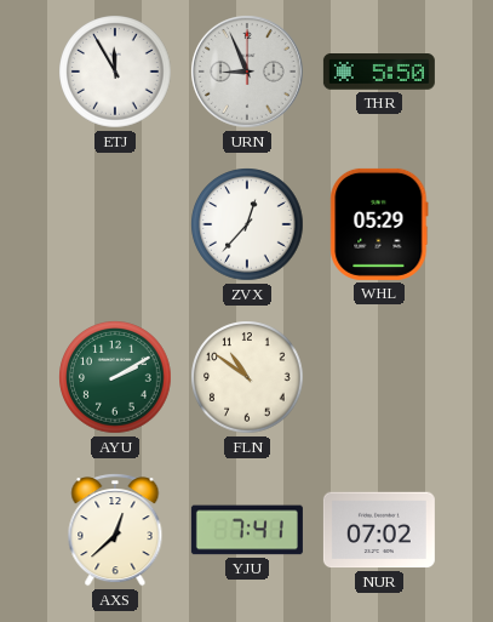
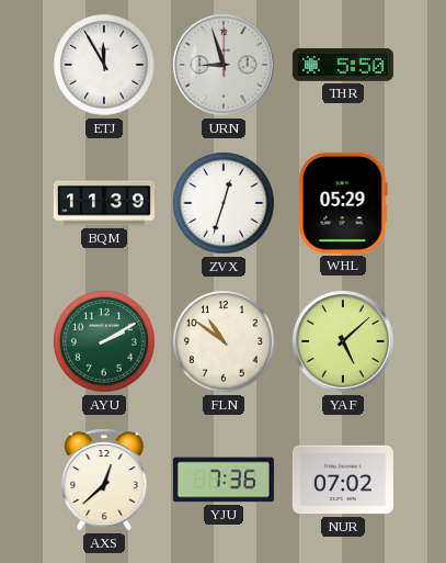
URN: 8:56 -> 8:57
BQM: none -> 11:39
ZVX: 12:37 -> 12:33
YAF: none -> 5:08
YJU: 7:41 -> 7:36
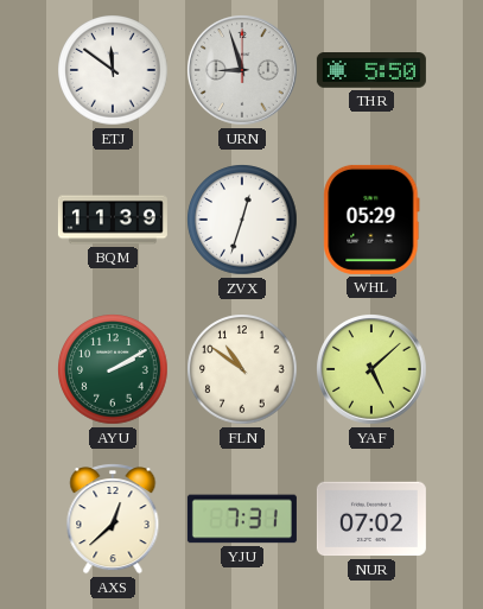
ETJ: 11:55 -> 11:51
YJU: 7:36 -> 7:31
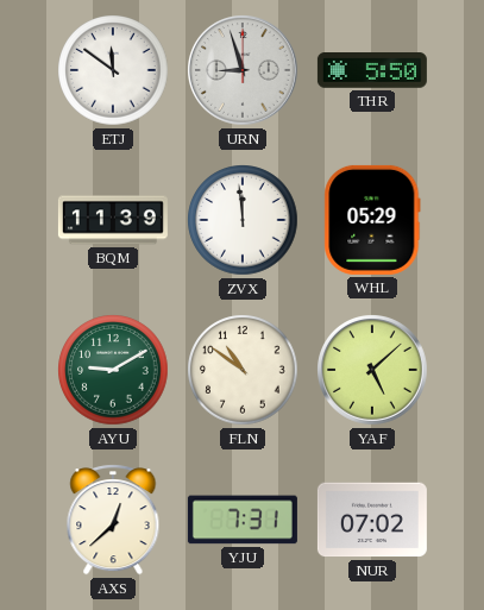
ZVX: 12:33 -> 11:59
AYU: 2:10 -> 9:10
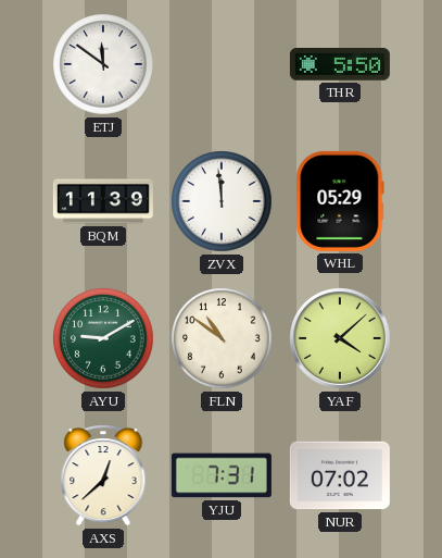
URN: 8:57 -> none
YAF: 5:08 -> 4:08
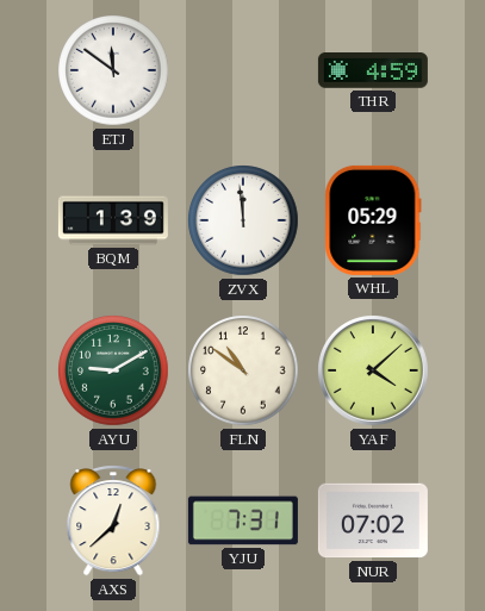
THR: 5:50 -> 4:59
BQM: 11:39 -> 1:39
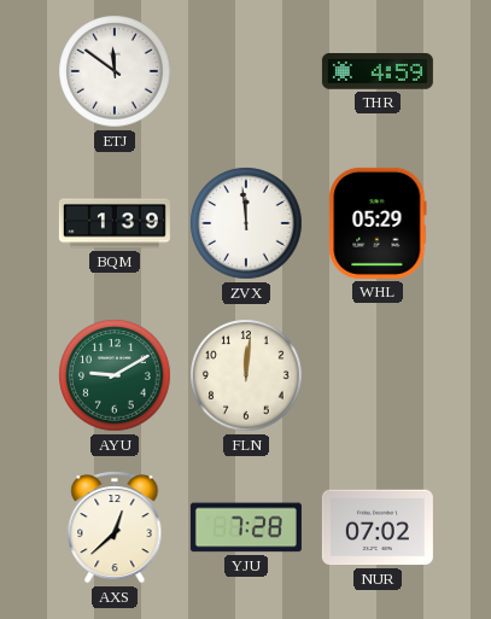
FLN: 10:51 -> 12:01
YAF: 4:08 -> none
YJU: 7:31 -> 7:28
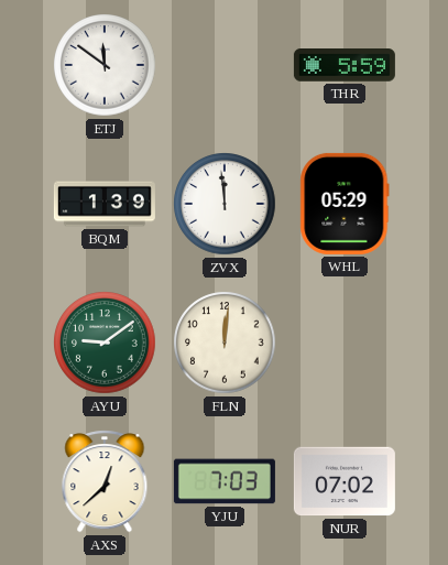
THR: 4:59 -> 5:59
AYU: 9:10 -> 9:09
YJU: 7:28 -> 7:03
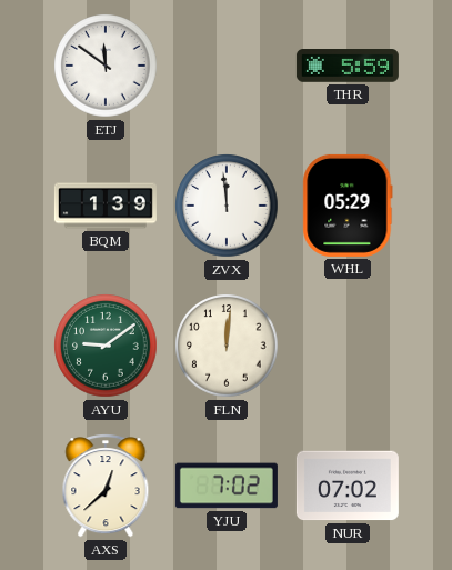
YJU: 7:03 -> 7:02
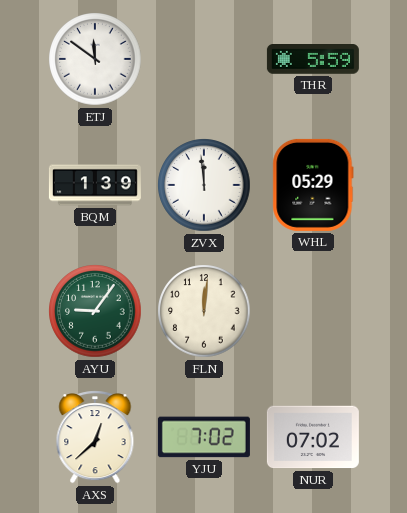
AYU: 9:09 -> 9:06
